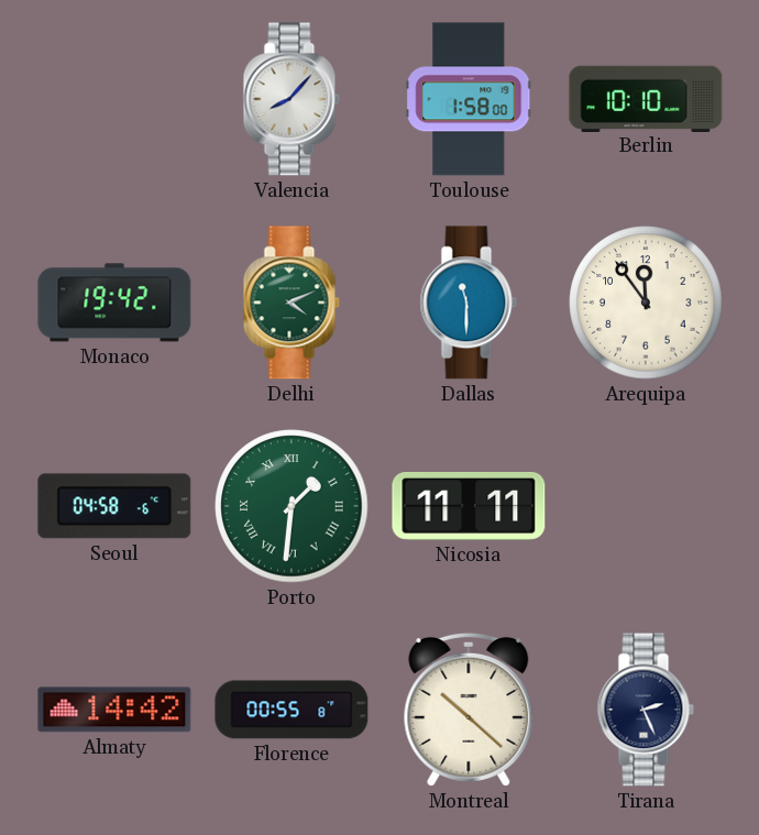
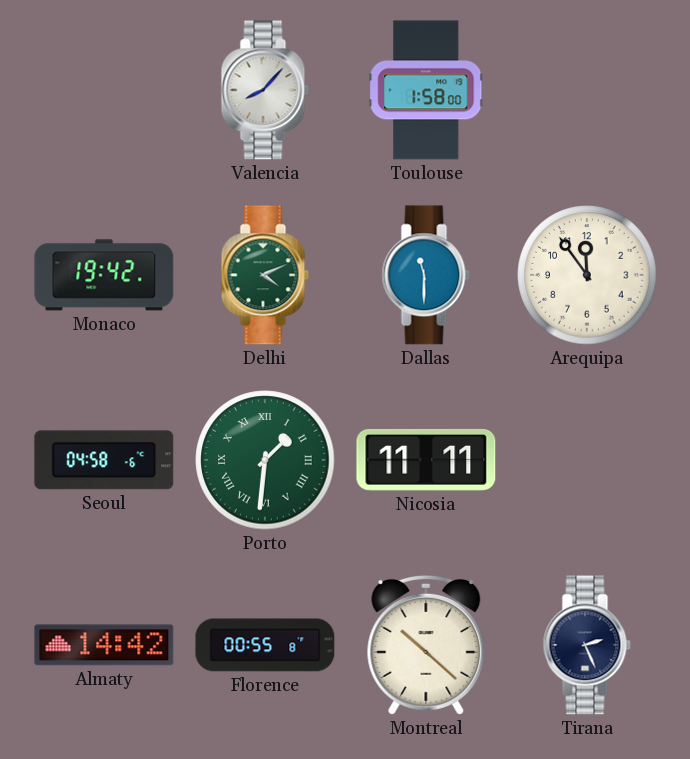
Berlin: 10:10 -> none
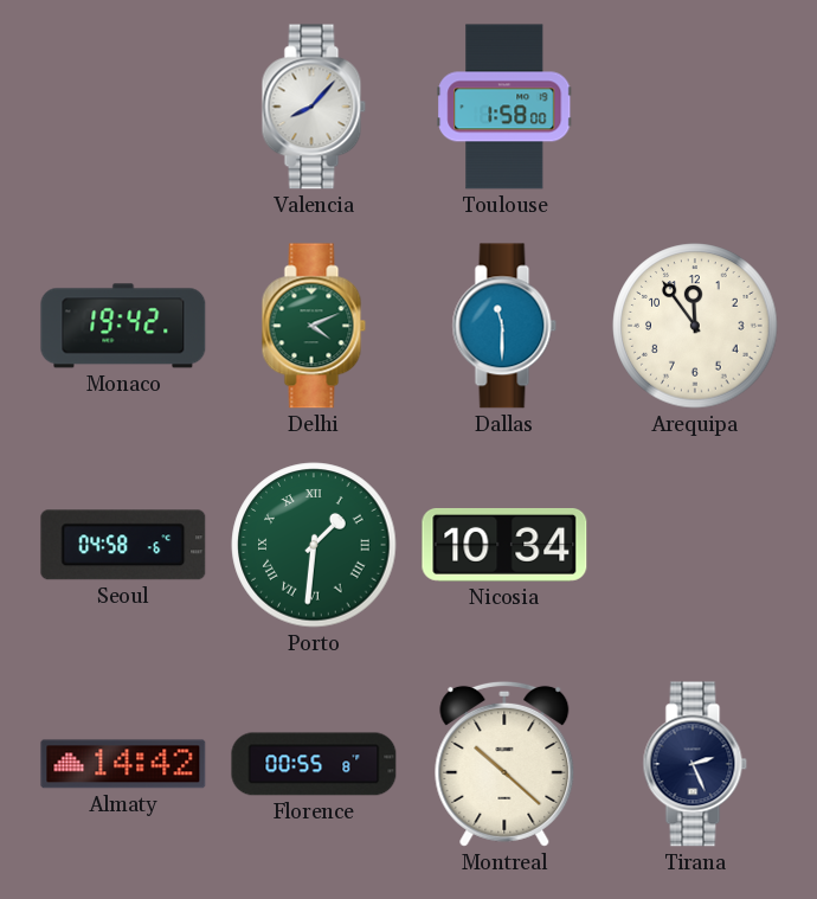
Nicosia: 11:11 -> 10:34
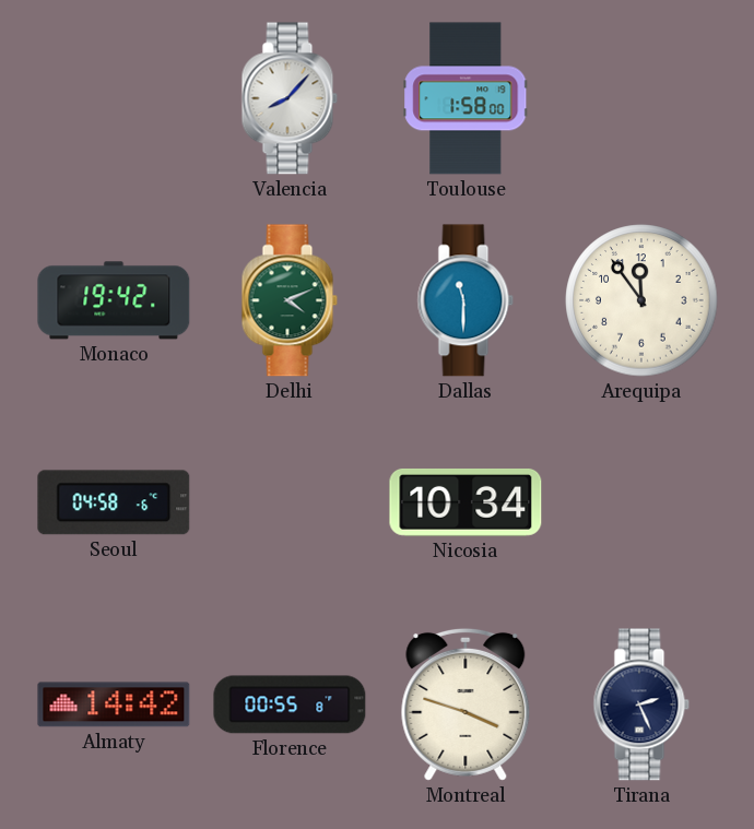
Porto: 1:31 -> none
Montreal: 10:22 -> 3:48
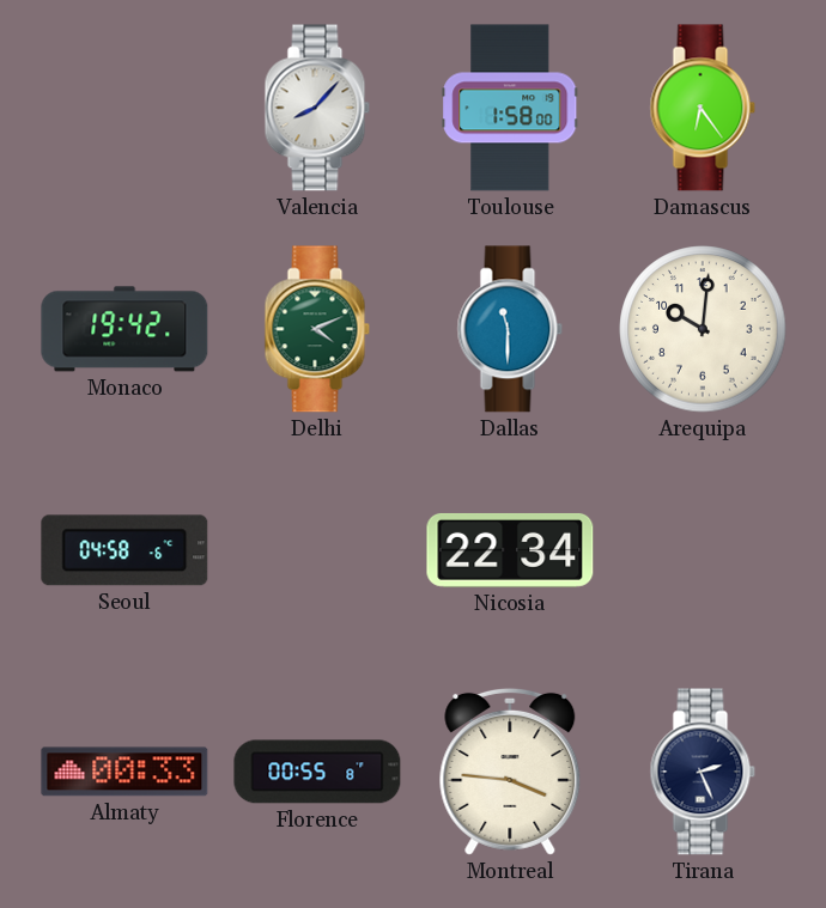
Damascus: none -> 6:24
Arequipa: 11:54 -> 10:01
Nicosia: 10:34 -> 22:34
Almaty: 14:42 -> 00:33
Montreal: 3:48 -> 3:46
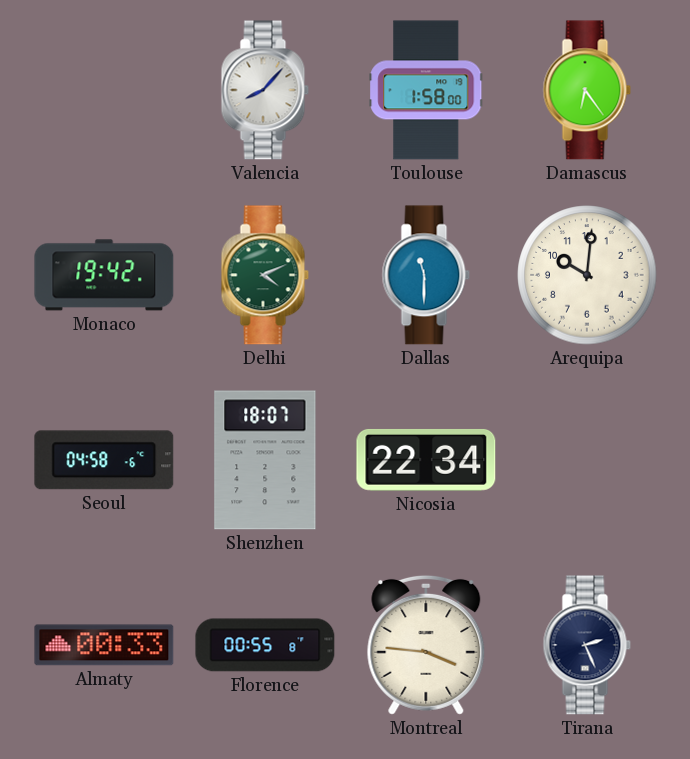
Shenzhen: none -> 18:07
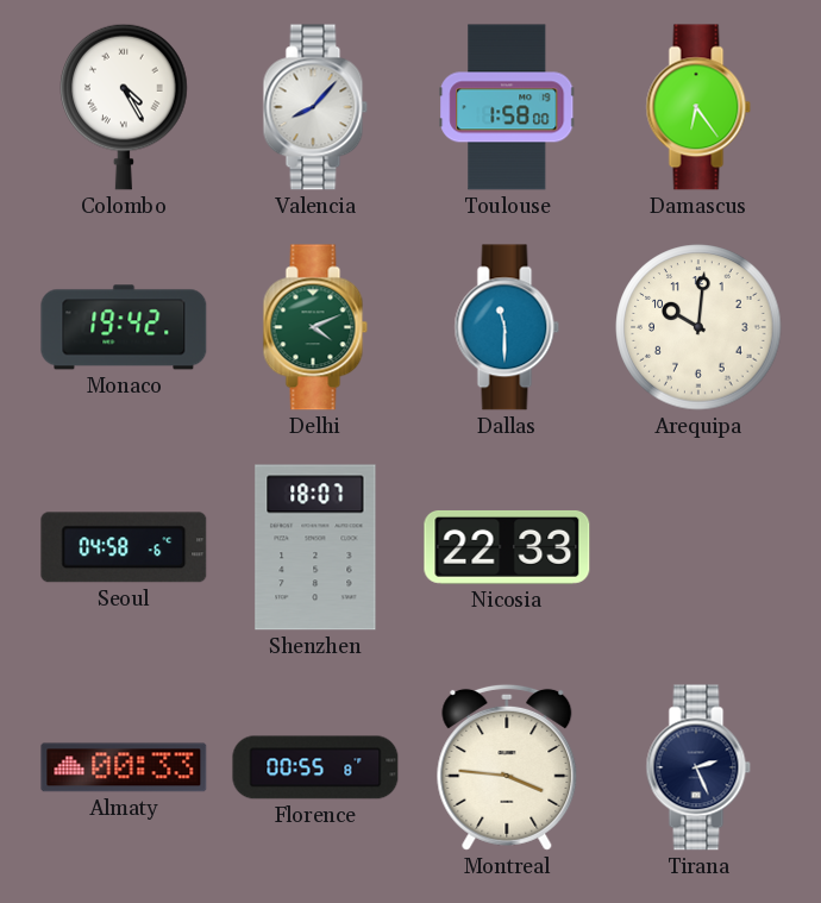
Colombo: none -> 4:25
Nicosia: 22:34 -> 22:33
